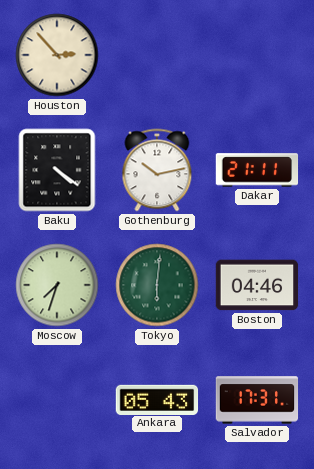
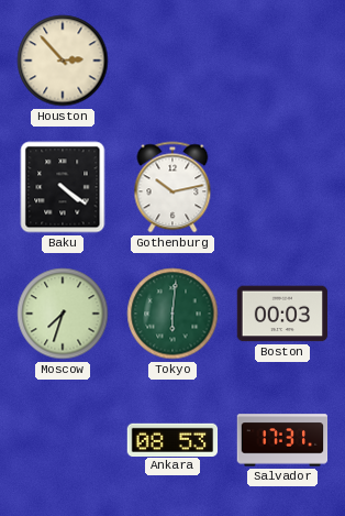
Dakar: 21:11 -> none
Boston: 04:46 -> 00:03
Ankara: 05:43 -> 08:53
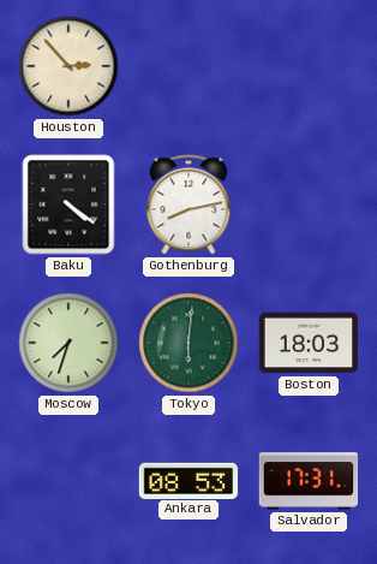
Gothenburg: 10:13 -> 8:13
Boston: 00:03 -> 18:03
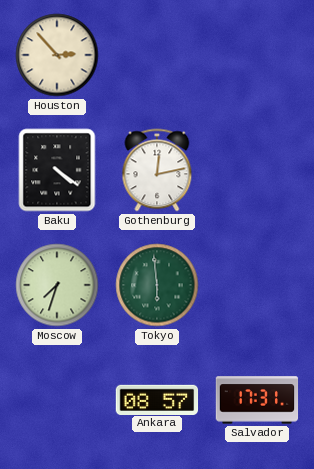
Gothenburg: 8:13 -> 12:13
Tokyo: 6:01 -> 5:59
Boston: 18:03 -> none
Ankara: 08:53 -> 08:57
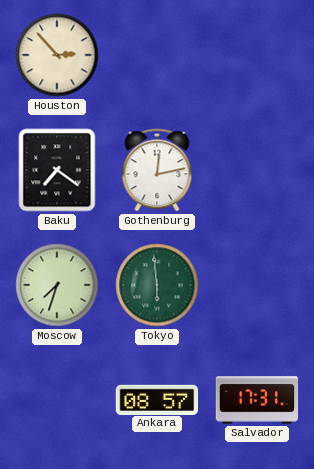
Baku: 4:21 -> 7:21
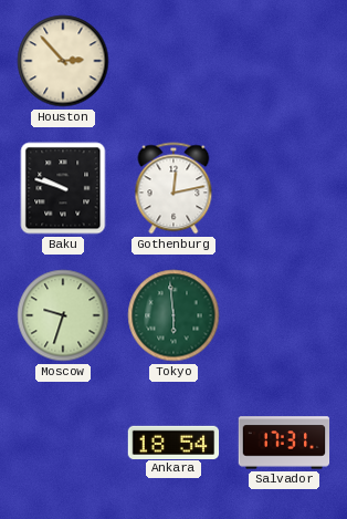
Baku: 7:21 -> 9:48
Moscow: 7:33 -> 9:33
Ankara: 08:57 -> 18:54
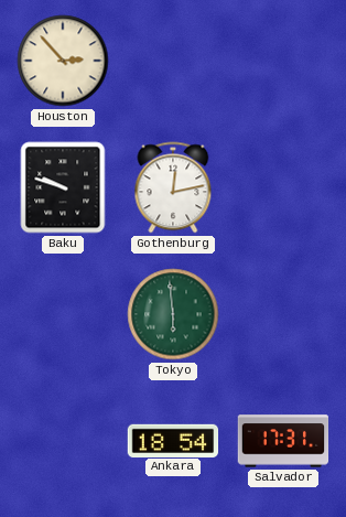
Moscow: 9:33 -> none
